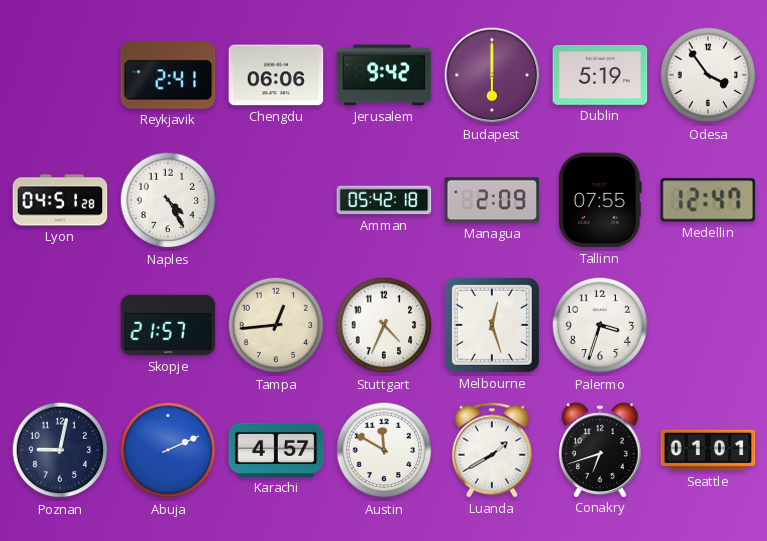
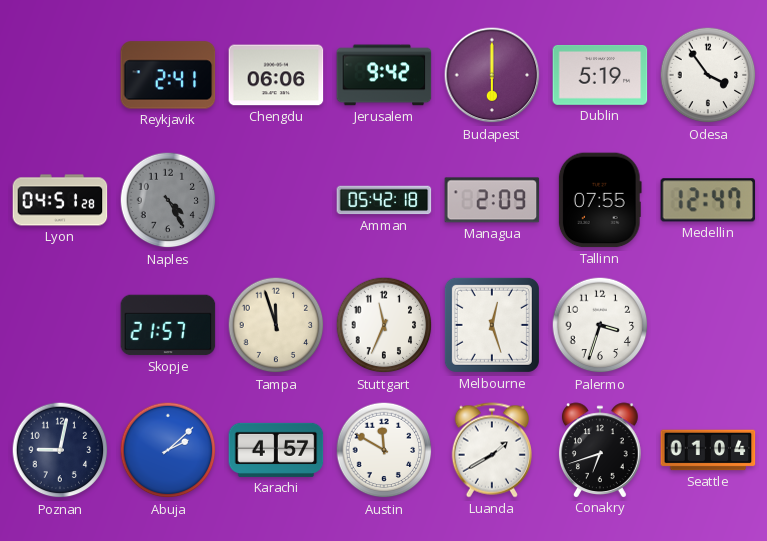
Naples dial: white -> grey
Tampa: 12:44 -> 11:57
Stuttgart: 4:34 -> 11:34
Abuja: 2:11 -> 2:08
Seattle: 01:01 -> 01:04
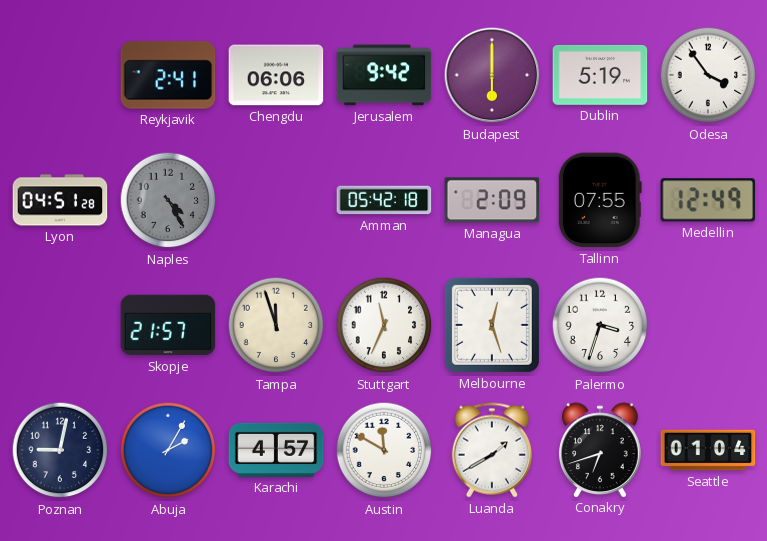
Medellin: 12:47 -> 12:49
Abuja: 2:08 -> 2:05
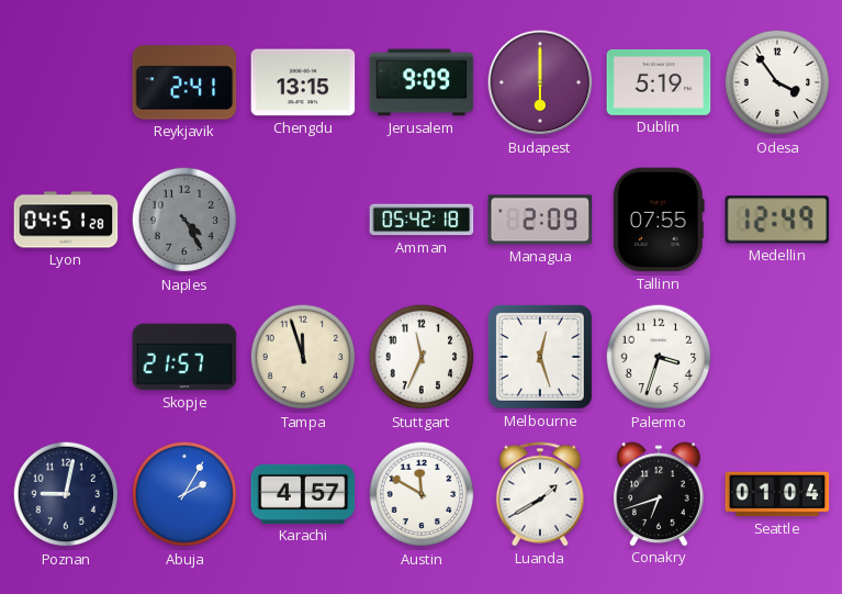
Chengdu: 06:06 -> 13:15
Jerusalem: 9:42 -> 9:09
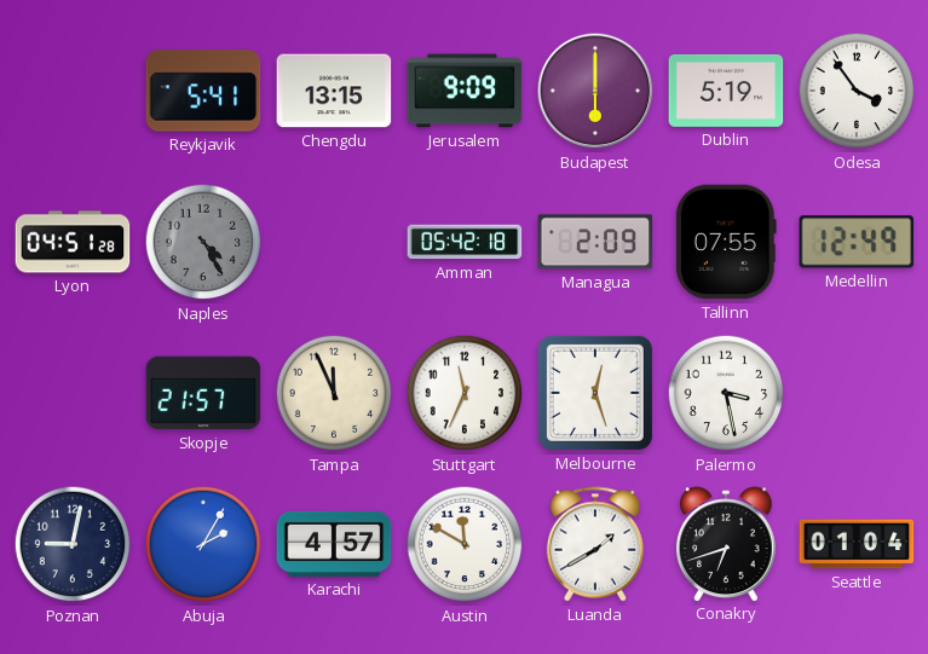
Reykjavik: 2:41 -> 5:41
Tampa: 11:57 -> 11:56
Palermo: 3:33 -> 3:28
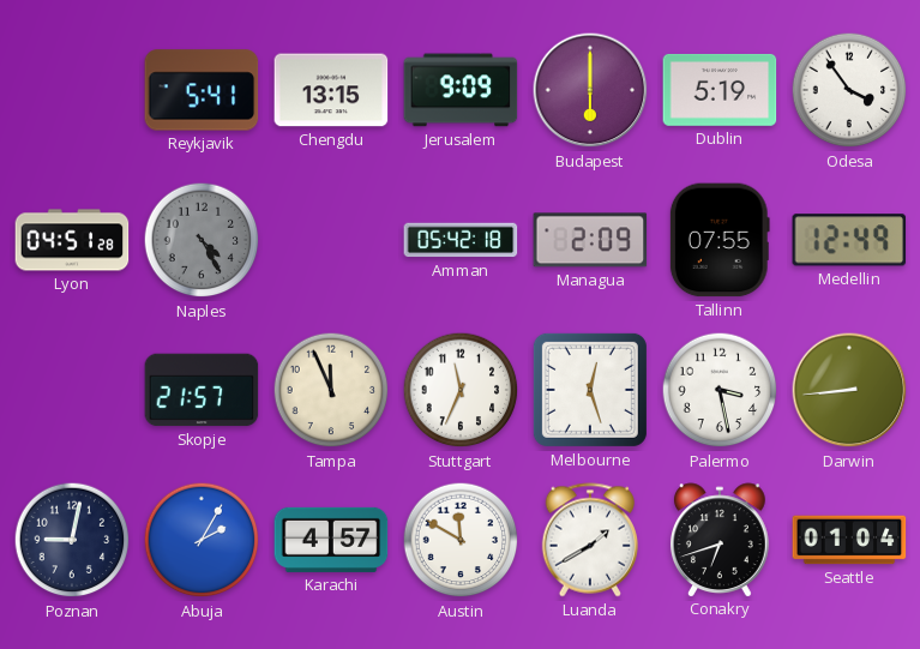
Darwin: none -> 8:44
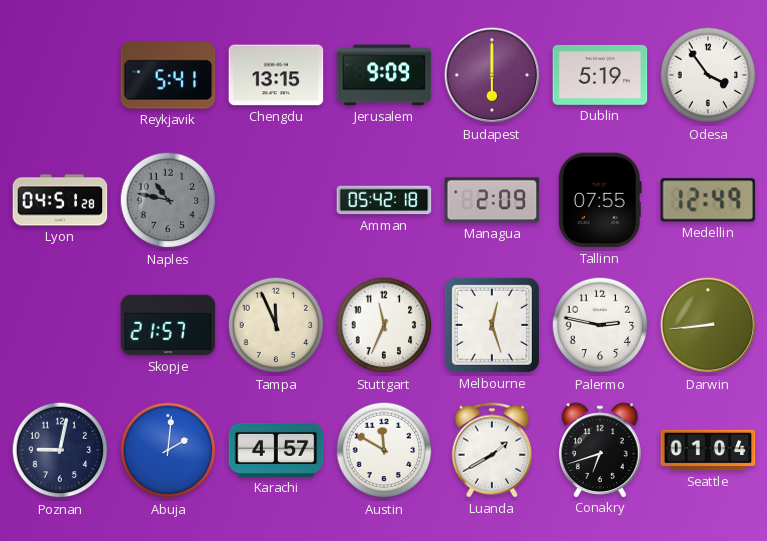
Naples: 4:25 -> 10:47
Palermo: 3:28 -> 2:47
Abuja: 2:05 -> 2:01
